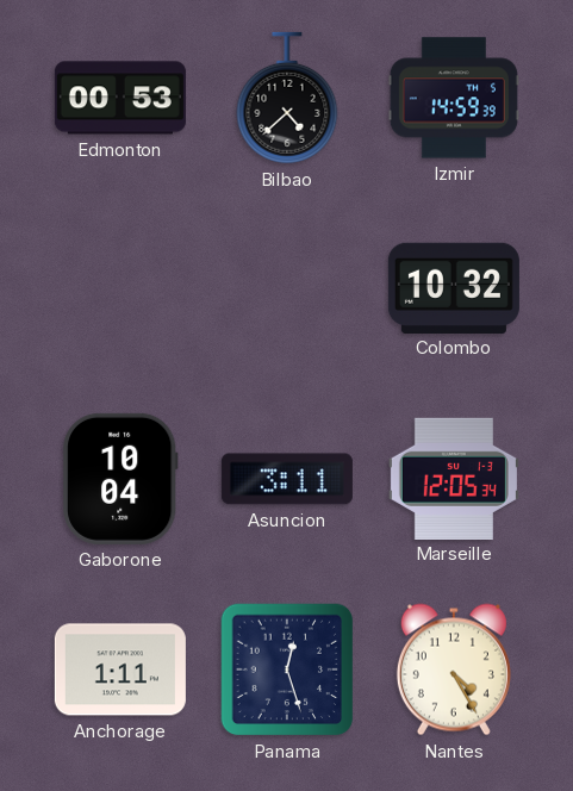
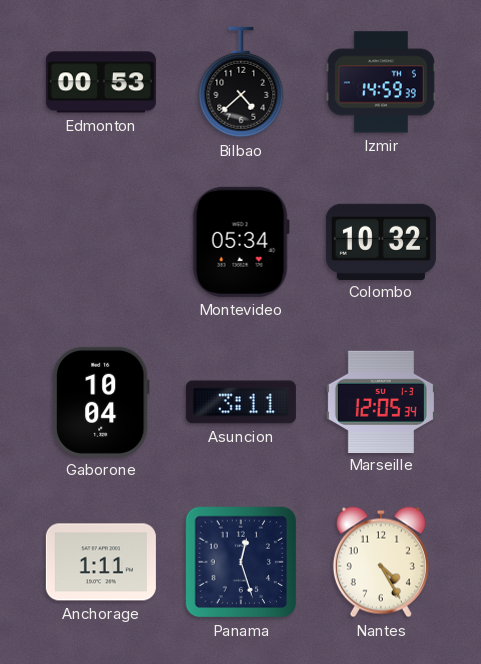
Montevideo: none -> 05:34
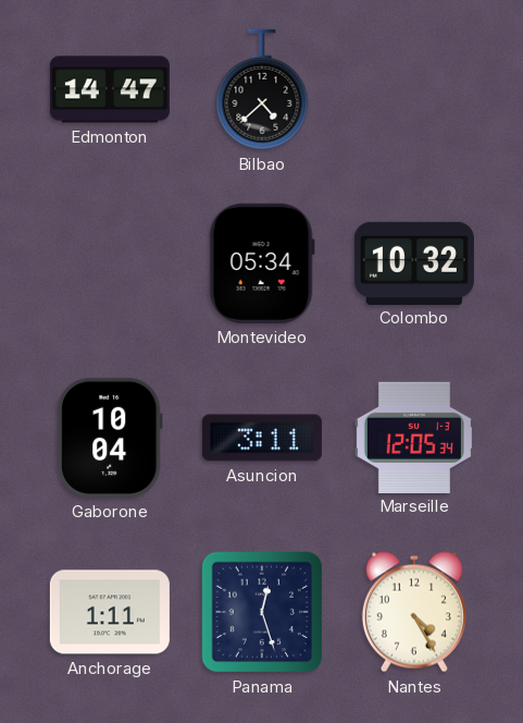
Edmonton: 00:53 -> 14:47
Izmir: 14:59 -> none
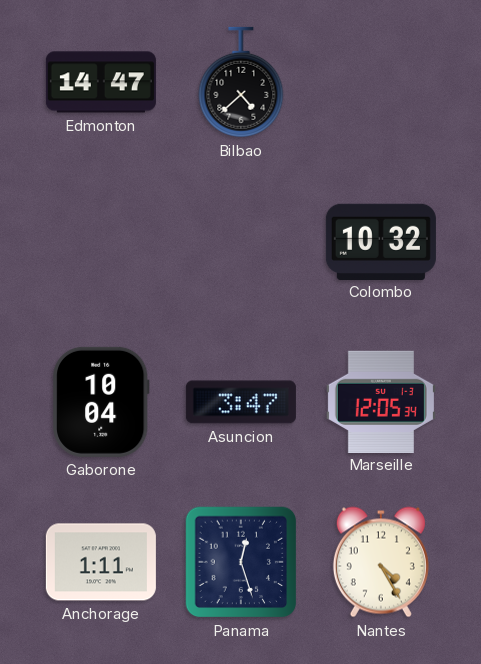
Montevideo: 05:34 -> none
Asuncion: 3:11 -> 3:47
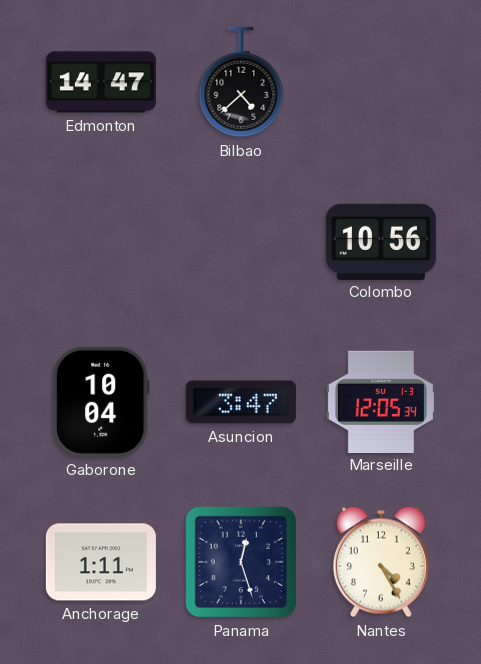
Colombo: 10:32 -> 10:56
